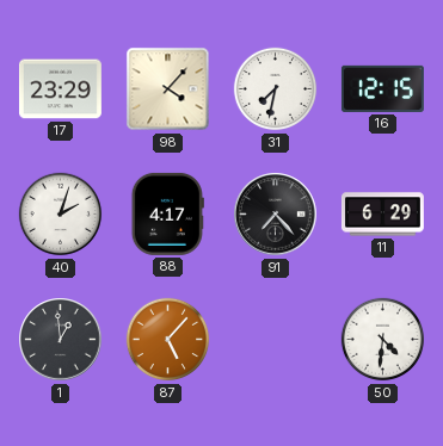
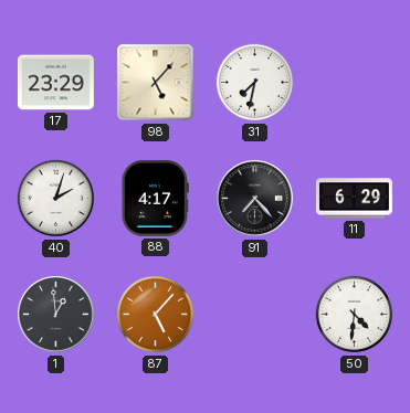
98: 4:07 -> 5:07
16: 12:15 -> none
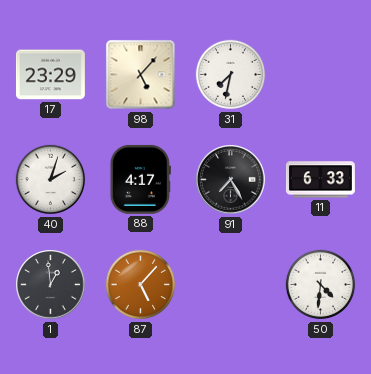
91: 7:23 -> 7:25
11: 6:29 -> 6:33
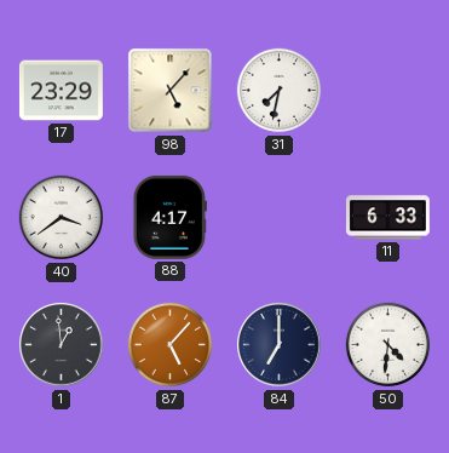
40: 2:03 -> 3:39
91: 7:25 -> none
84: none -> 7:00
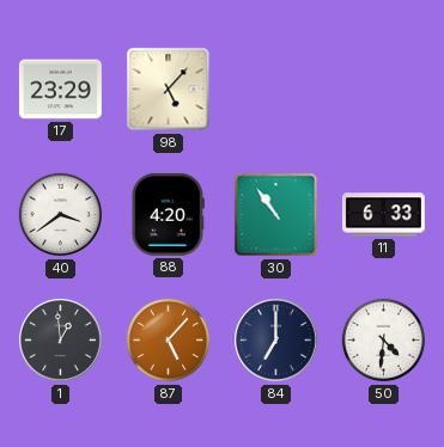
31: 7:32 -> none
88: 4:17 -> 4:20
30: none -> 10:54
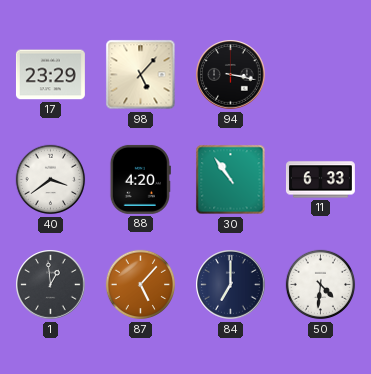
94: none -> 3:17
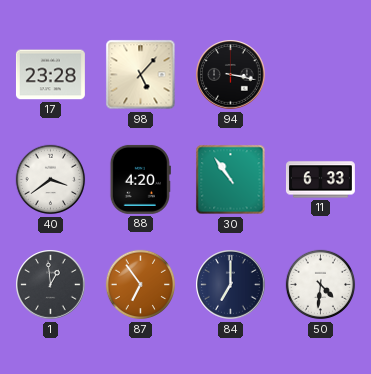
17: 23:29 -> 23:28
87: 5:07 -> 6:54
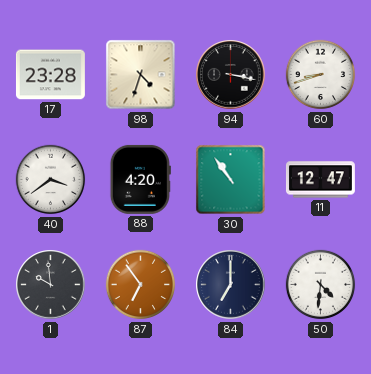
98: 5:07 -> 4:33
60: none -> 8:42
11: 6:33 -> 12:47
1: 12:59 -> 9:59
